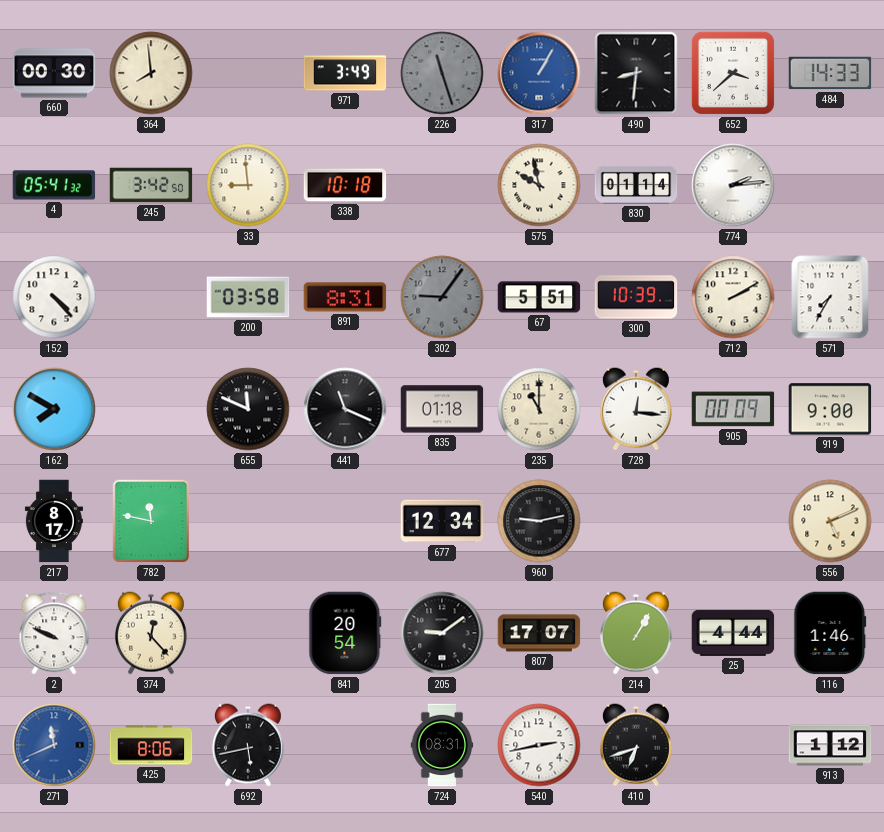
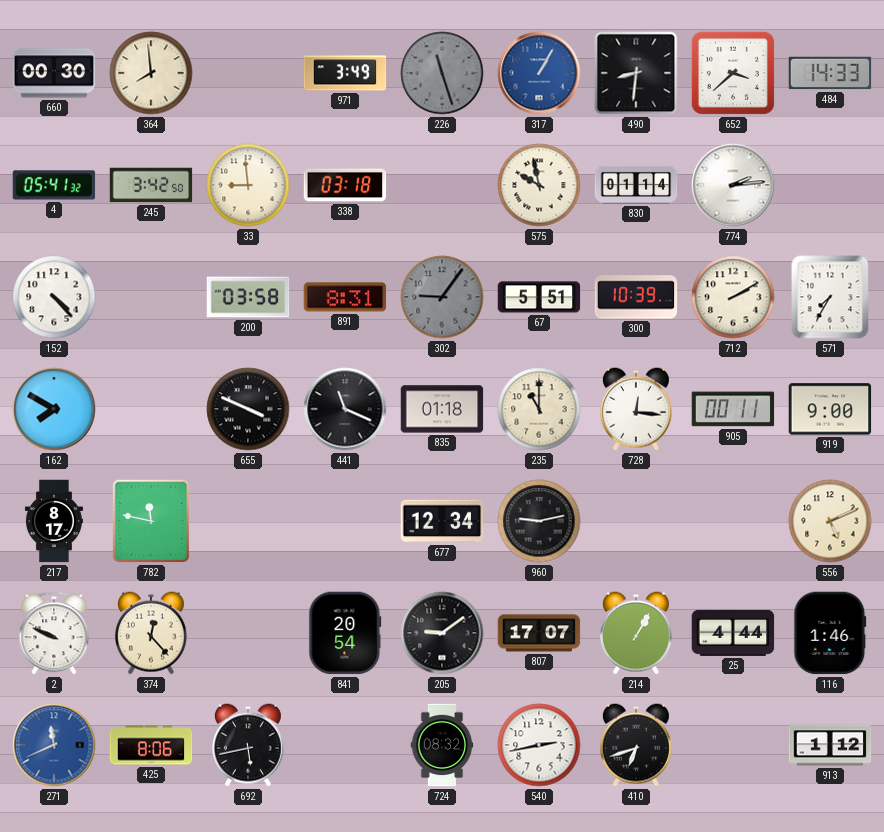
338: 10:18 -> 03:18
655: 11:49 -> 3:49
905: 00:09 -> 00:11
724: 08:31 -> 08:32
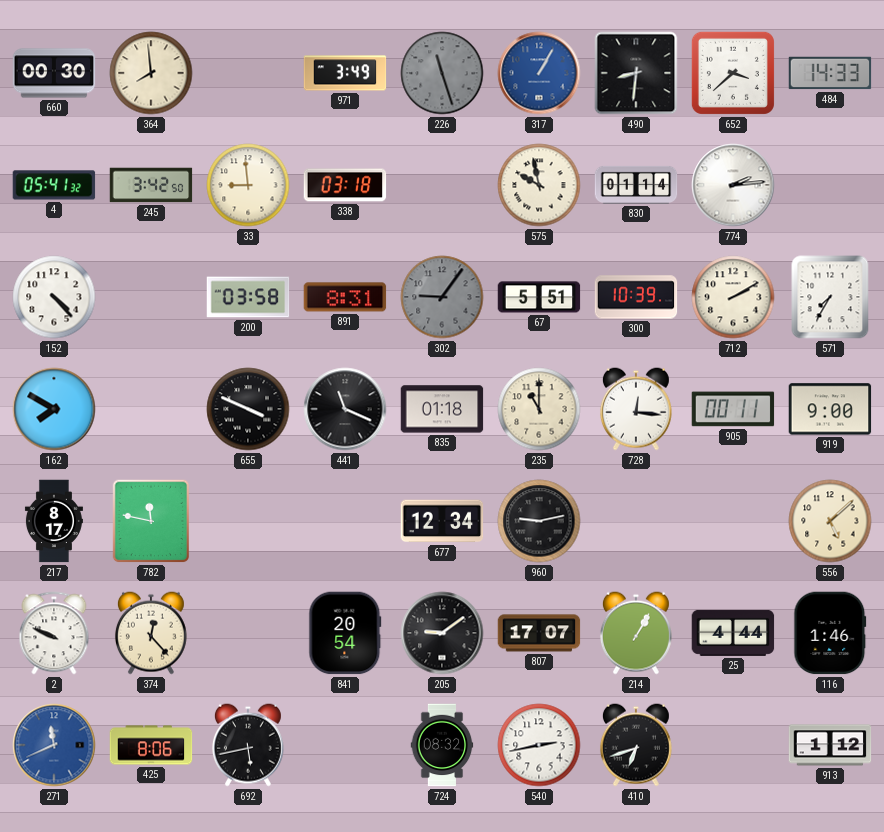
556: 5:11 -> 5:08
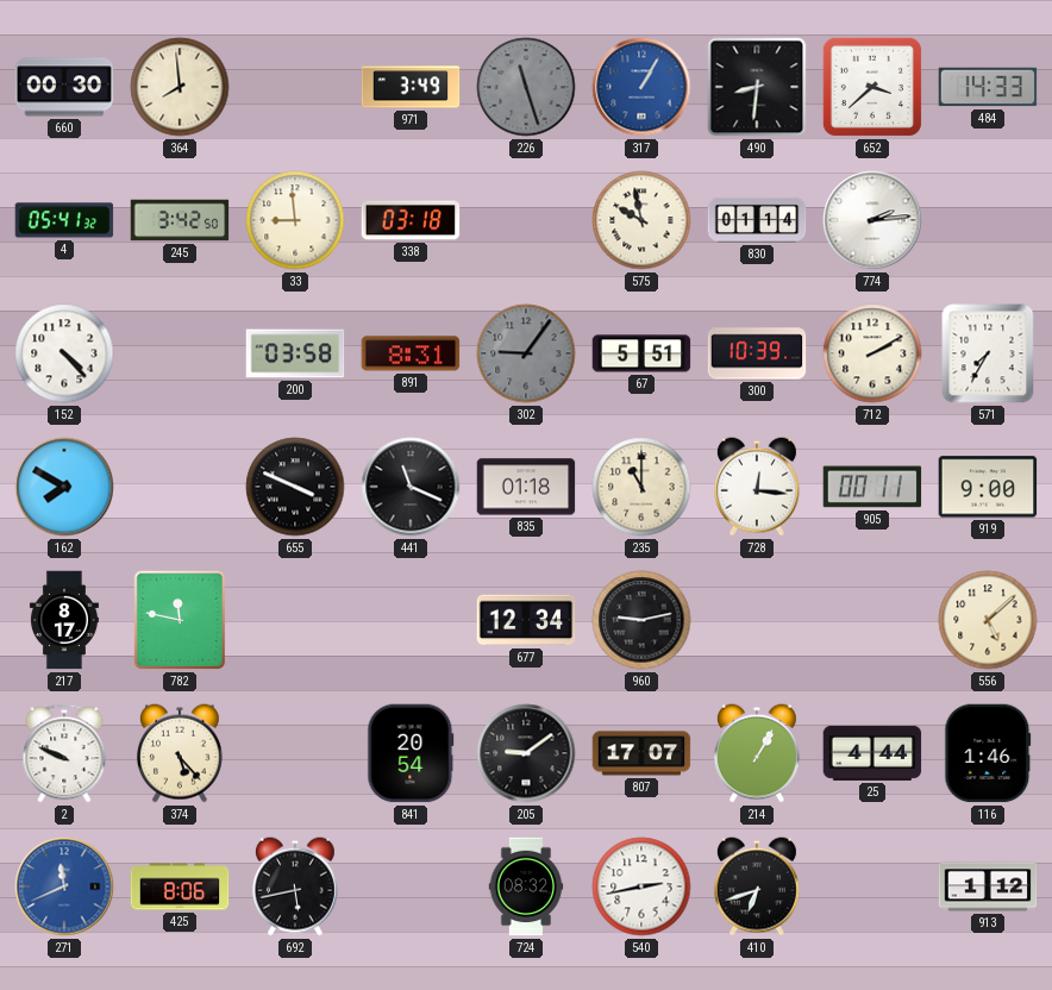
374: 12:23 -> 5:23
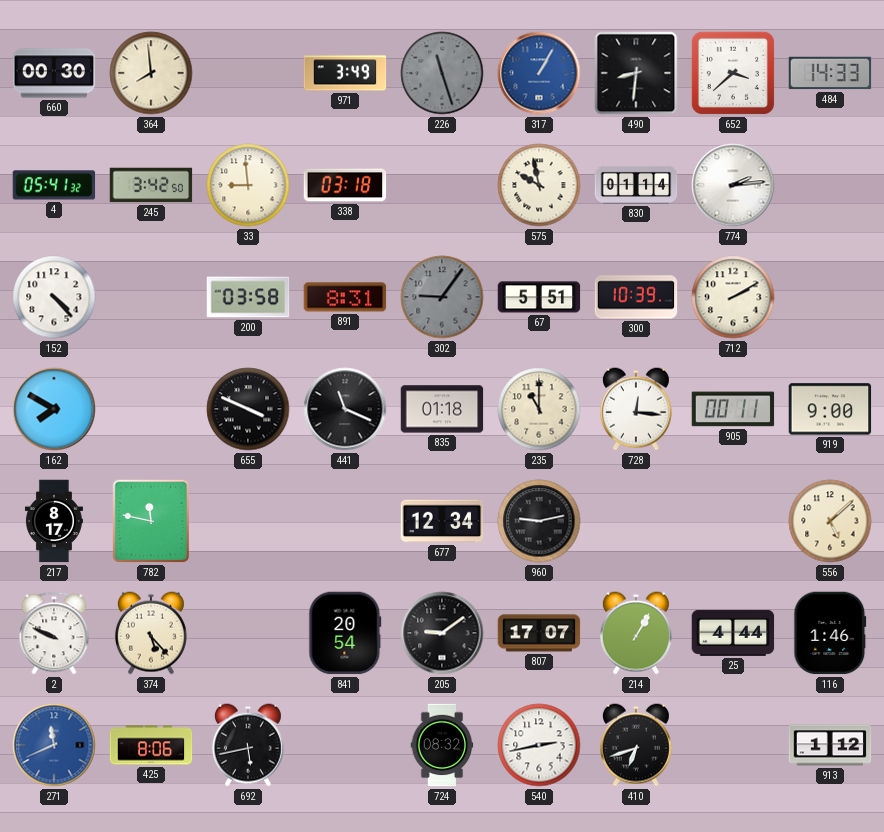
571: 7:35 -> none
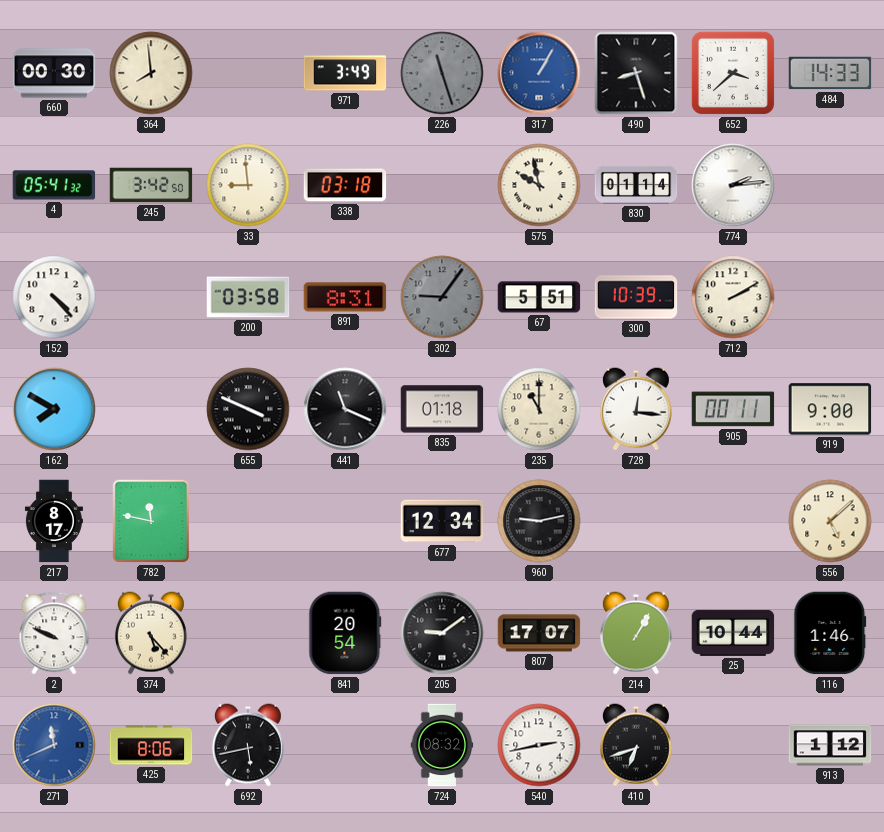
490: 8:31 -> 8:27
25: 4:44 -> 10:44
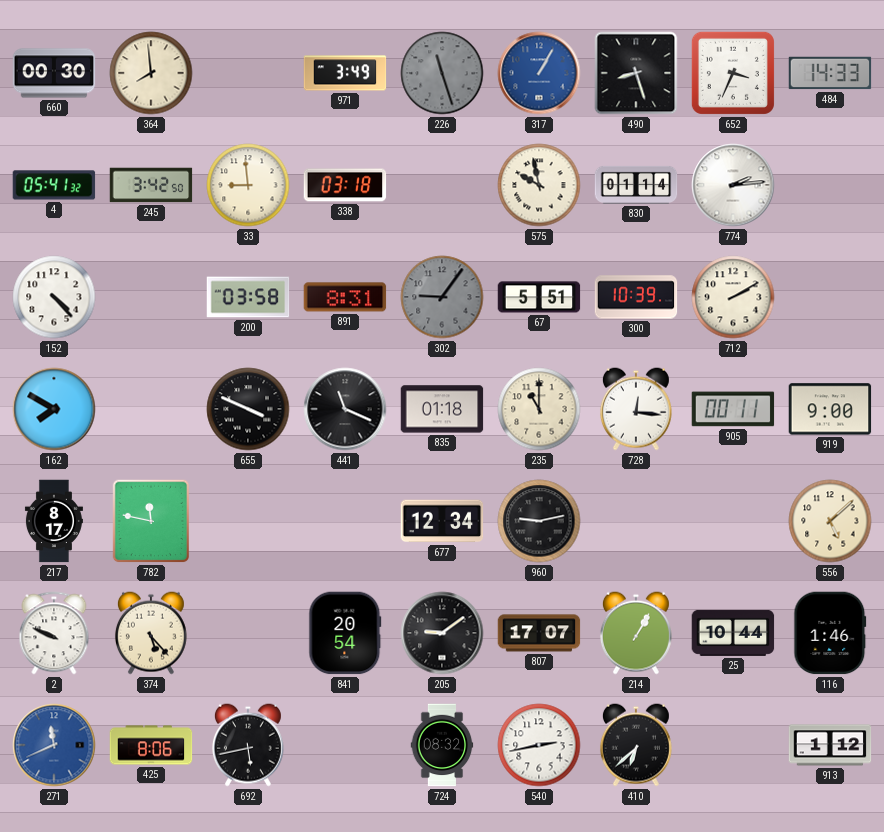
652: 3:38 -> 3:34
410: 6:42 -> 6:38
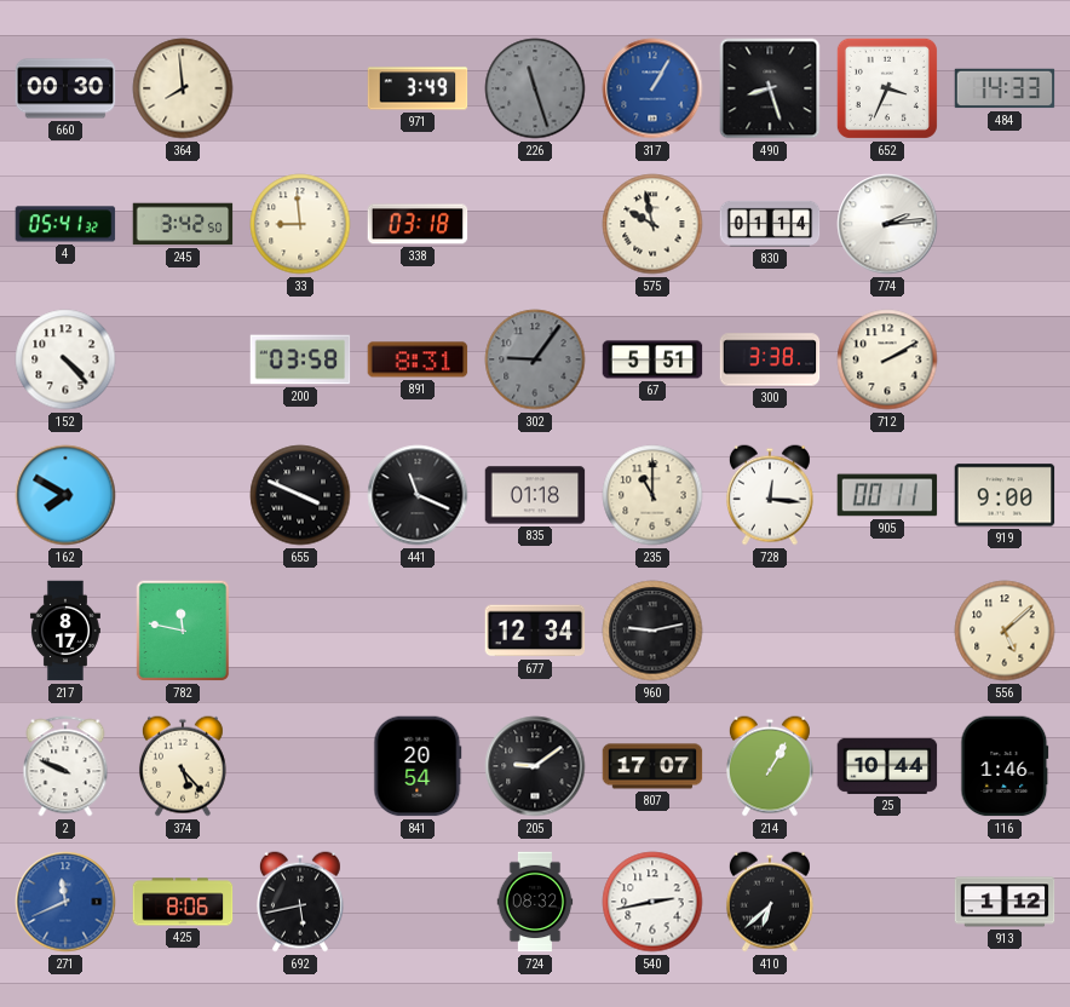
300: 10:39 -> 3:38
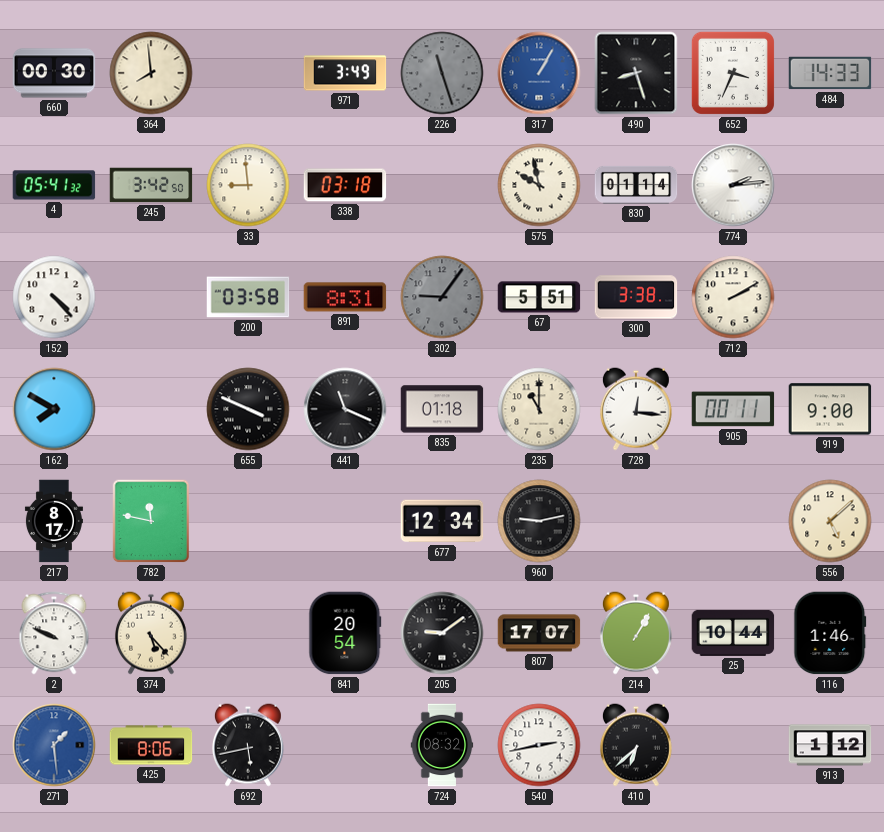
271: 11:41 -> 1:29
